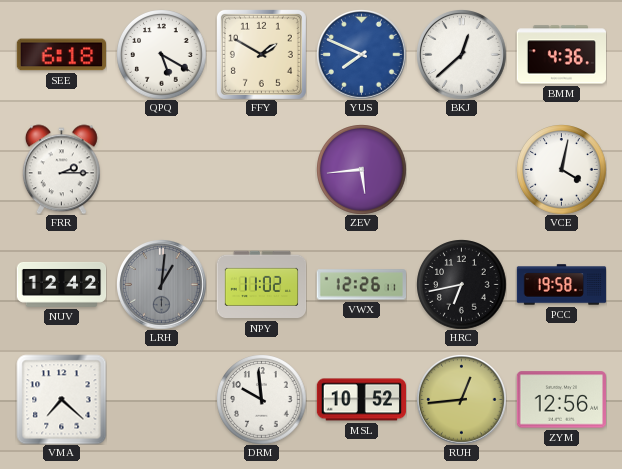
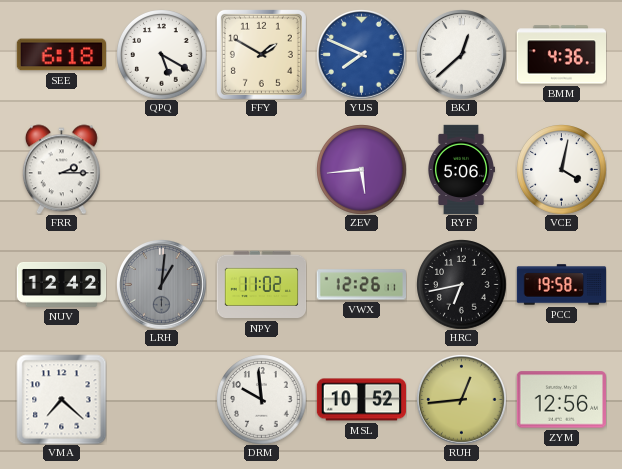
RYF: none -> 5:06
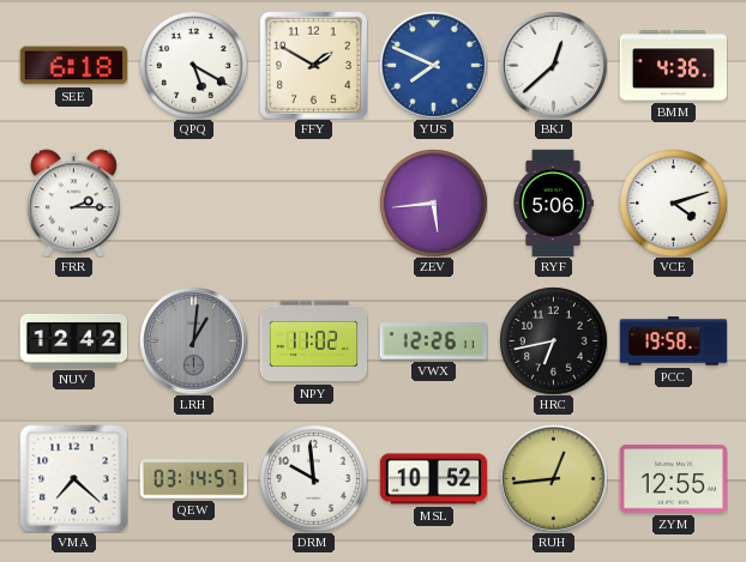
VCE: 4:02 -> 4:12
QEW: none -> 03:14
ZYM: 12:56 -> 12:55
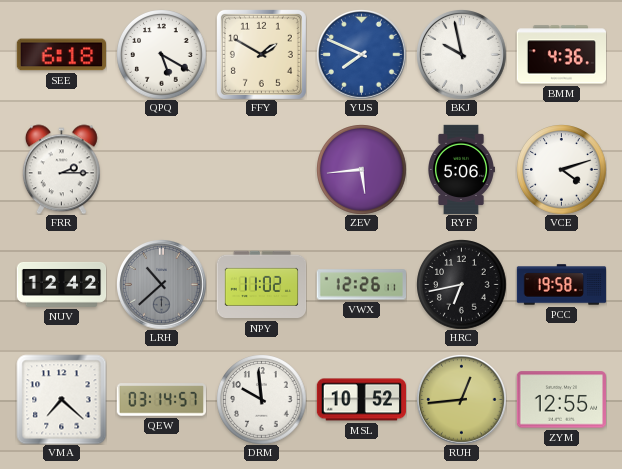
BKJ: 12:38 -> 9:58
LRH: 1:01 -> 10:38
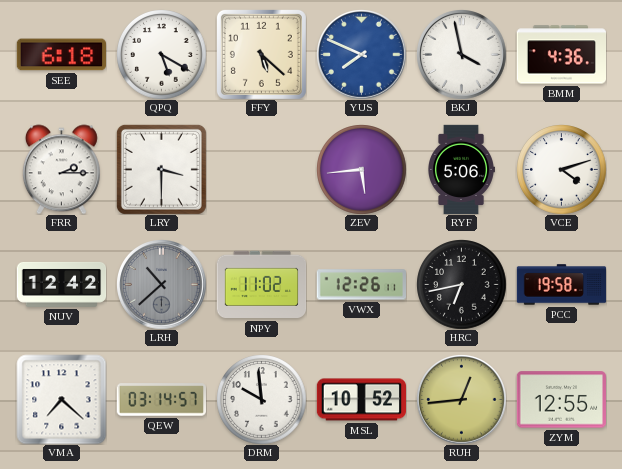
FFY: 1:50 -> 5:22
BKJ: 9:58 -> 3:58
LRY: none -> 3:30
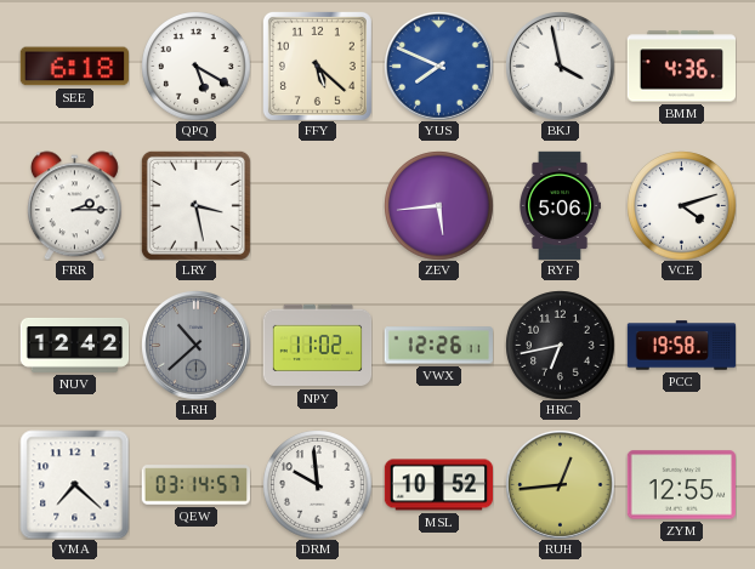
LRY: 3:30 -> 3:28
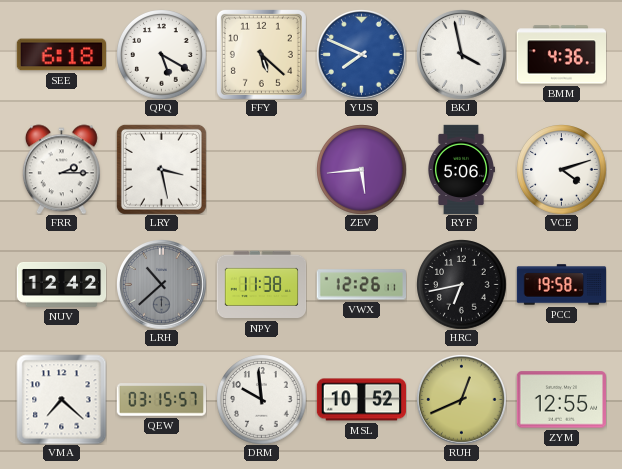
NPY: 11:02 -> 11:38
QEW: 03:14 -> 03:15
RUH: 12:44 -> 12:41
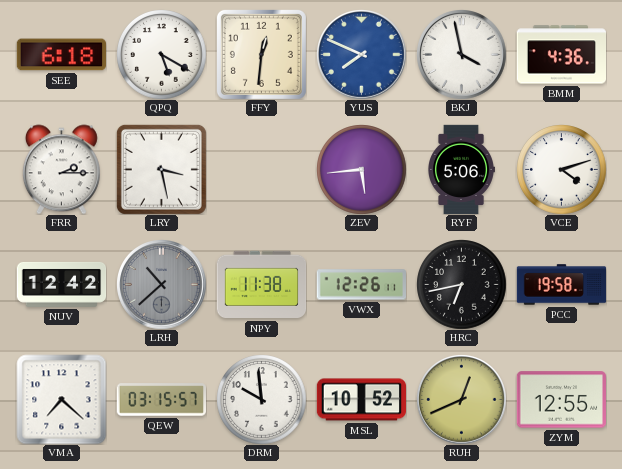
FFY: 5:22 -> 12:31
